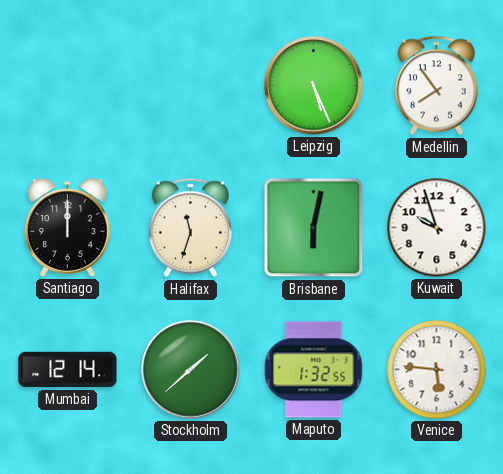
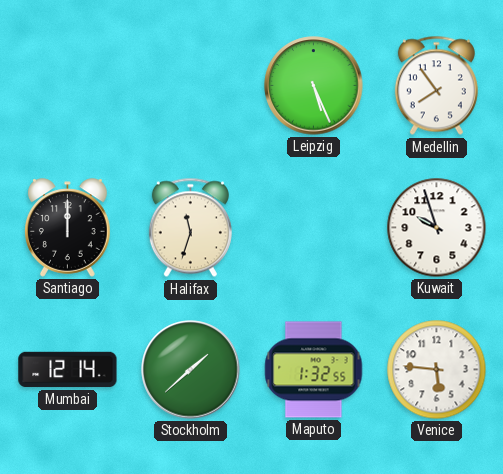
Brisbane: 6:02 -> none
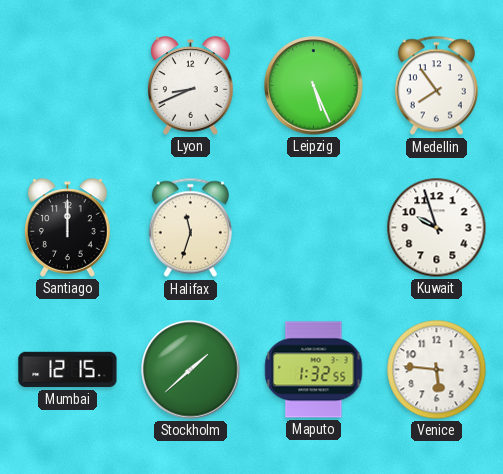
Lyon: none -> 8:41
Mumbai: 12:14 -> 12:15
